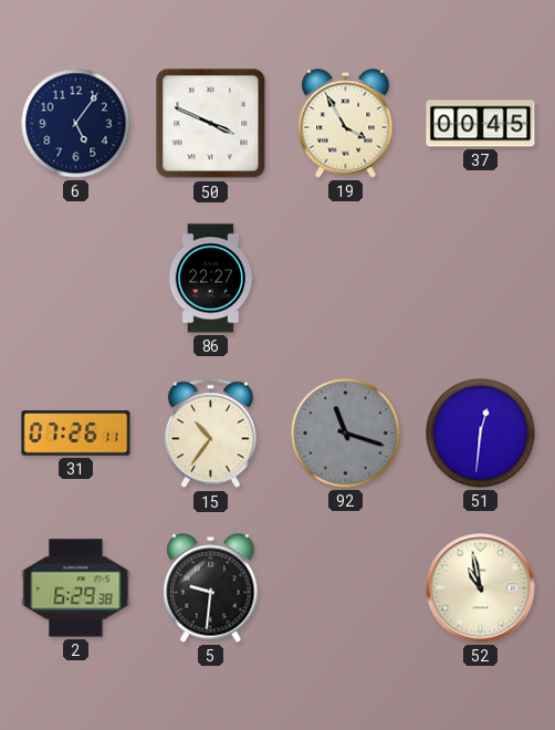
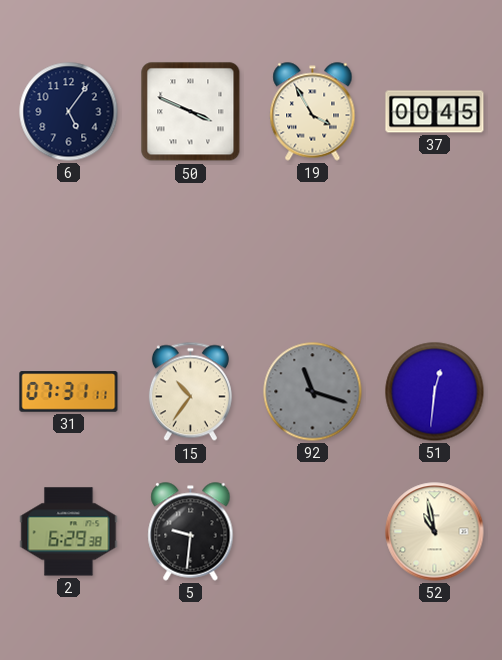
86: 22:27 -> none
31: 07:26 -> 07:31
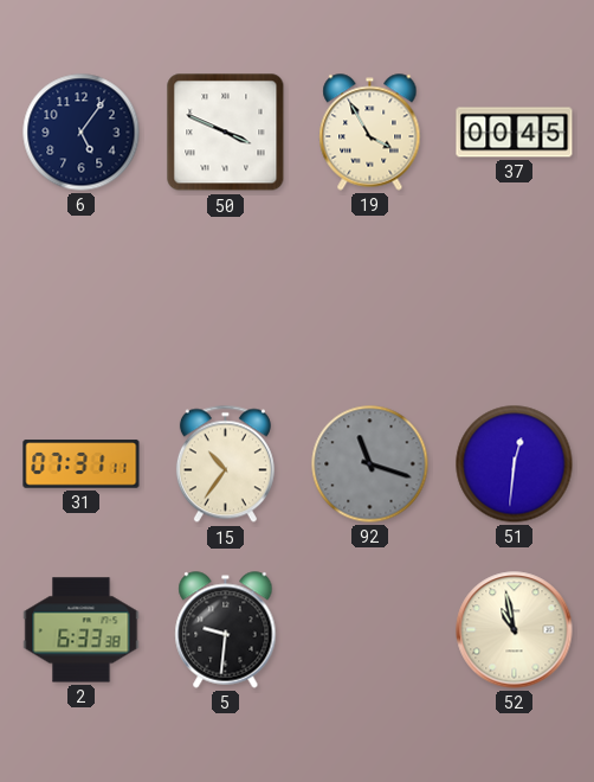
2: 6:29 -> 6:33
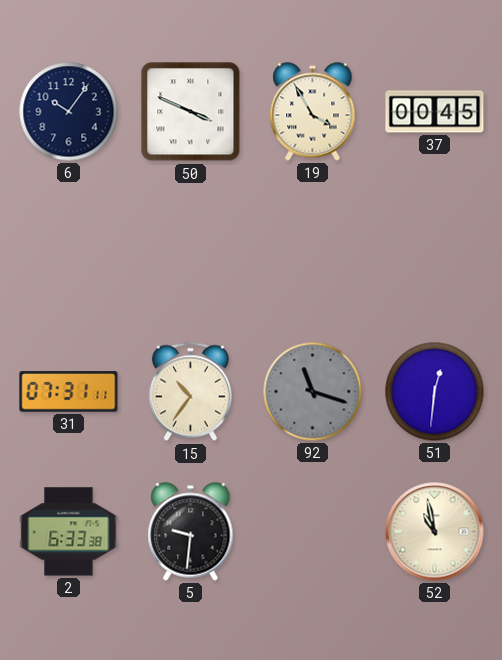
6: 5:06 -> 10:06
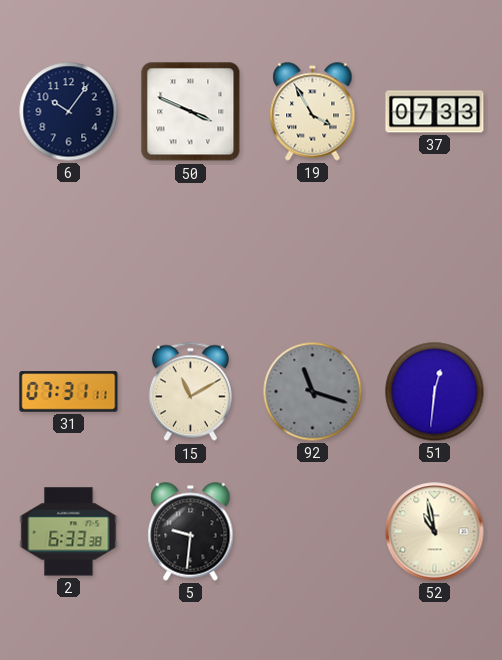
37: 00:45 -> 07:33
15: 10:36 -> 11:10
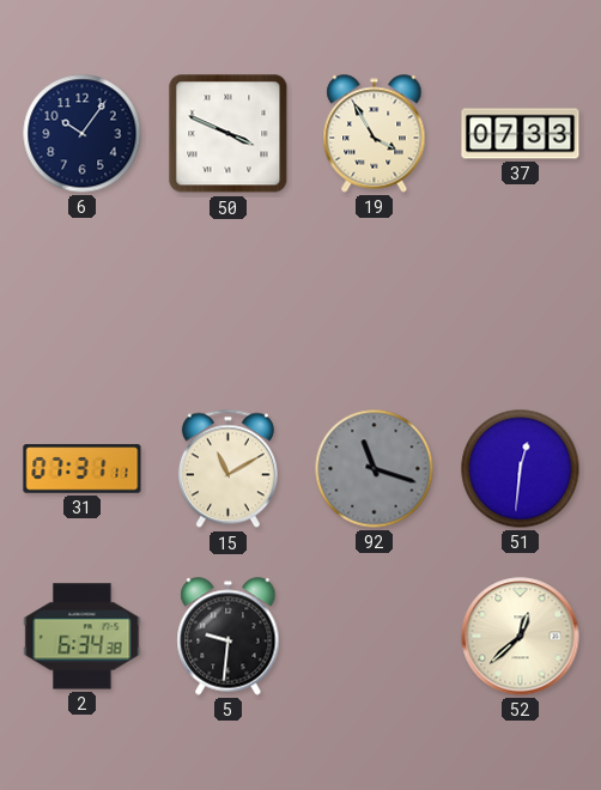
2: 6:33 -> 6:34
52: 10:58 -> 12:38
